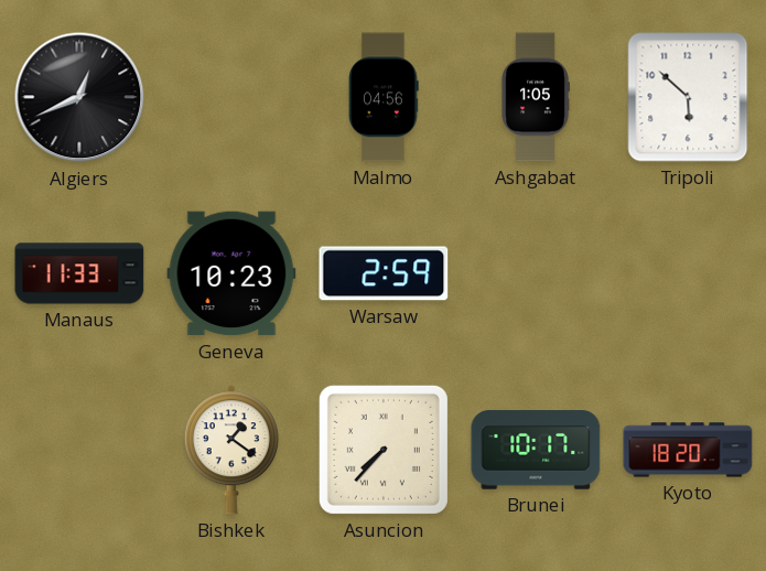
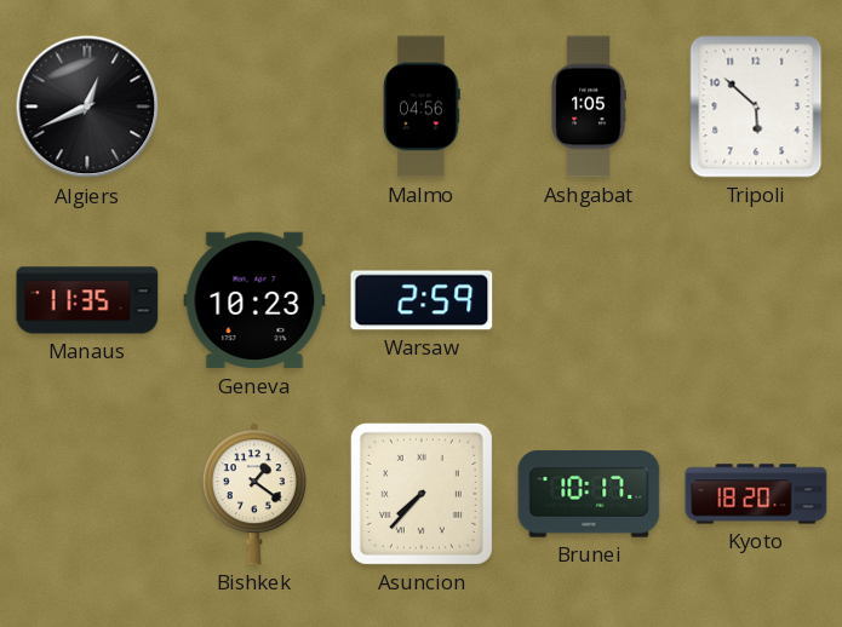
Manaus: 11:33 -> 11:35
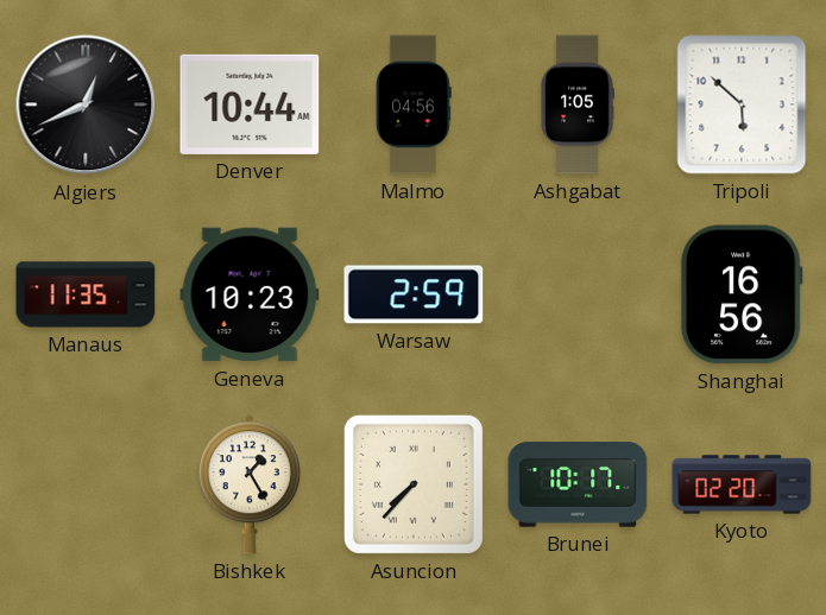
Denver: none -> 10:44
Shanghai: none -> 16:56
Bishkek: 1:21 -> 1:25
Kyoto: 18:20 -> 02:20
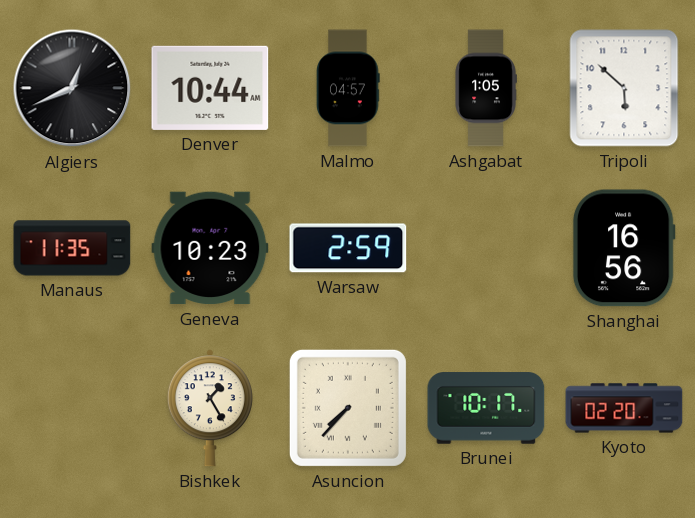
Malmo: 04:56 -> 04:57
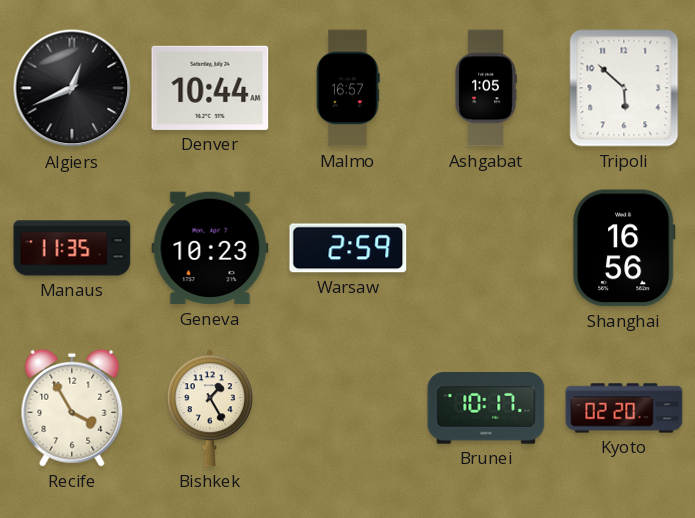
Malmo: 04:57 -> 16:57
Recife: none -> 3:55
Asuncion: 7:37 -> none
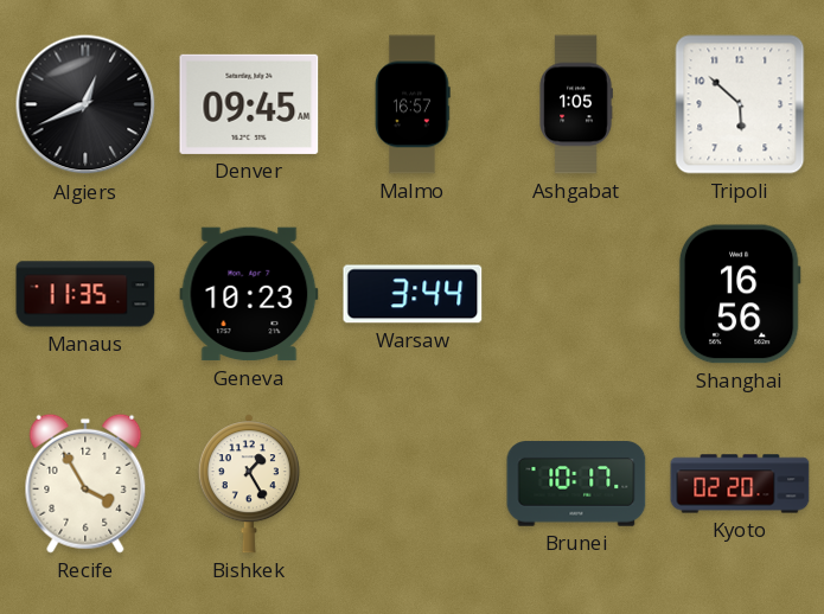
Denver: 10:44 -> 09:45
Warsaw: 2:59 -> 3:44
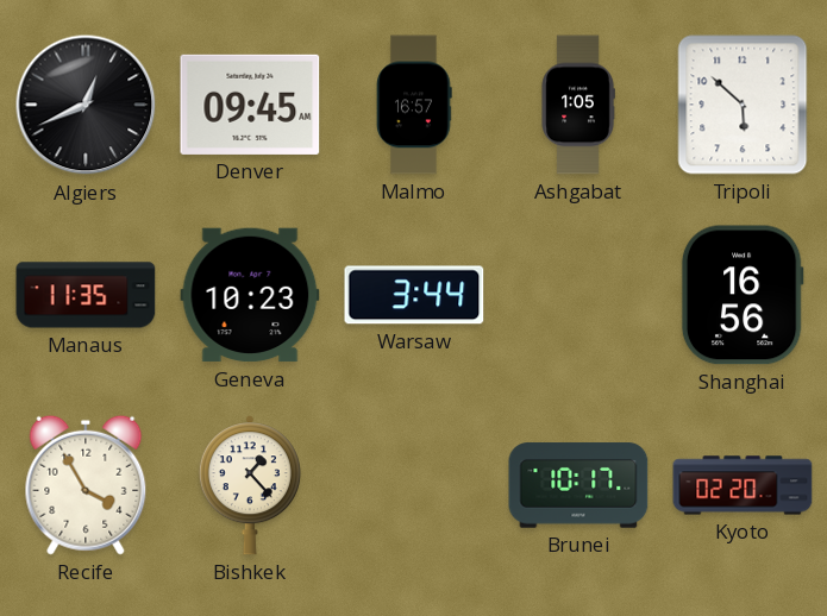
Bishkek: 1:25 -> 1:23
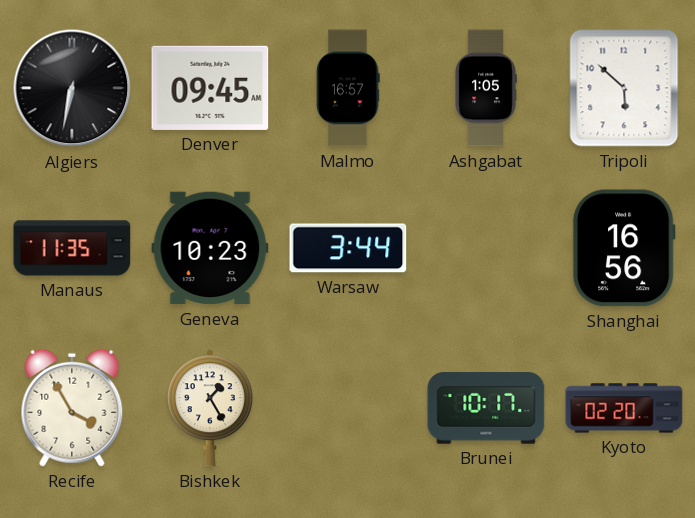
Algiers: 12:41 -> 6:32
Bishkek: 1:23 -> 1:25
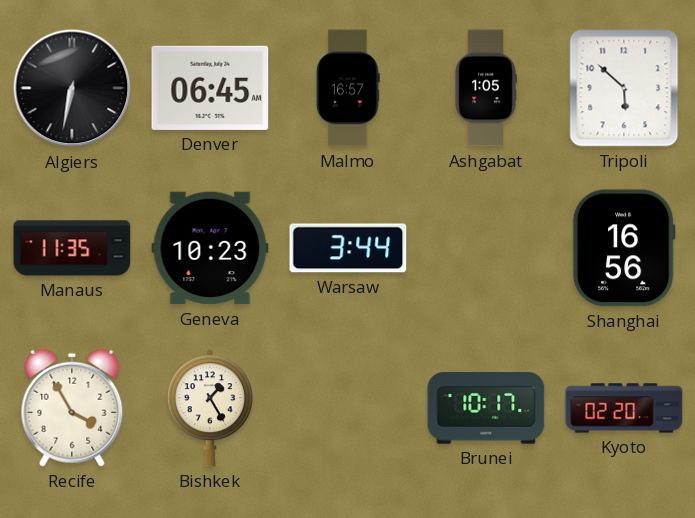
Denver: 09:45 -> 06:45
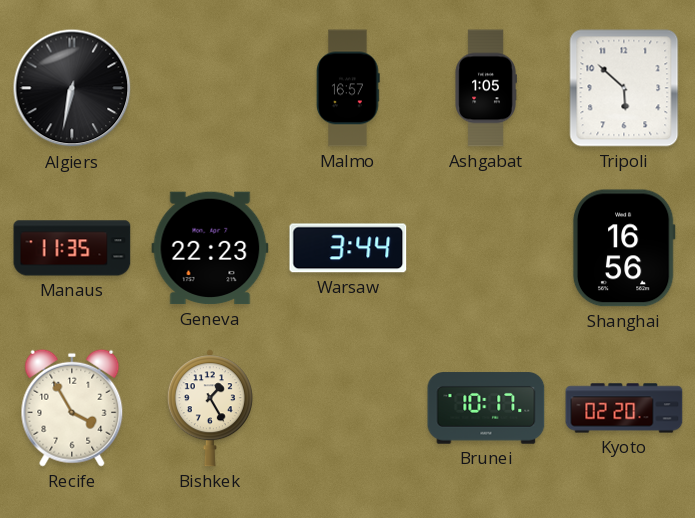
Denver: 06:45 -> none
Geneva: 10:23 -> 22:23
